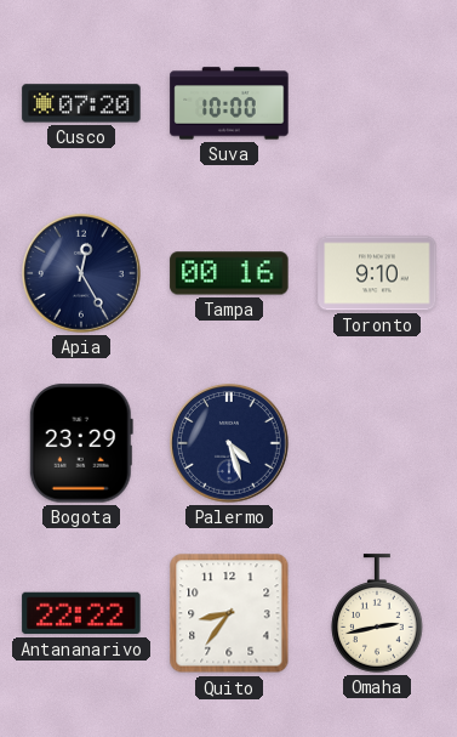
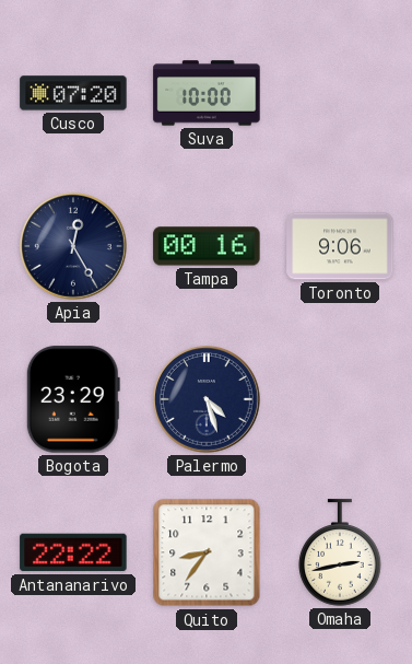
Toronto: 9:10 -> 9:06
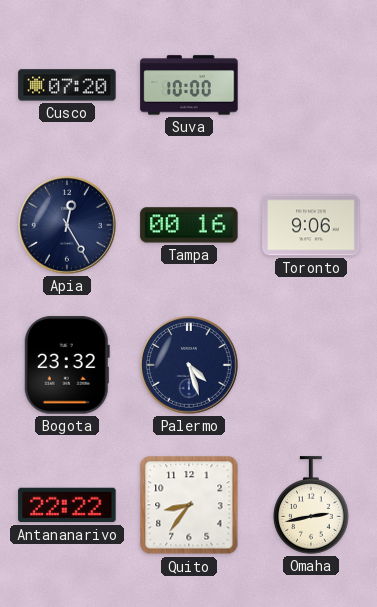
Bogota: 23:29 -> 23:32
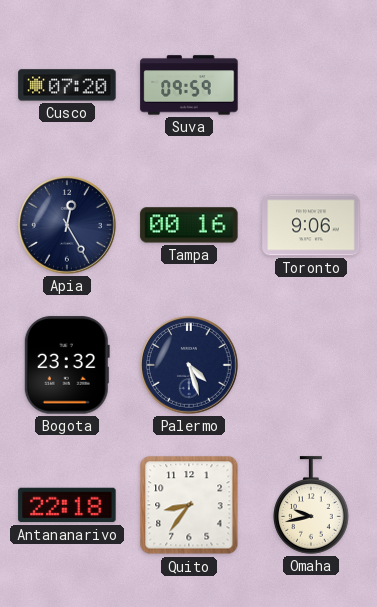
Suva: 10:00 -> 09:59
Antananarivo: 22:22 -> 22:18
Omaha: 2:43 -> 9:43
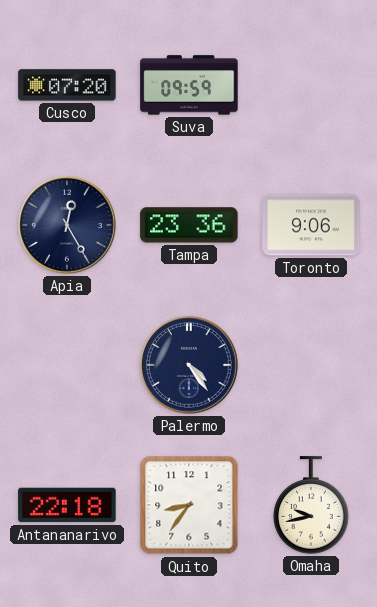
Tampa: 00:16 -> 23:36
Bogota: 23:32 -> none
Palermo: 4:27 -> 4:24
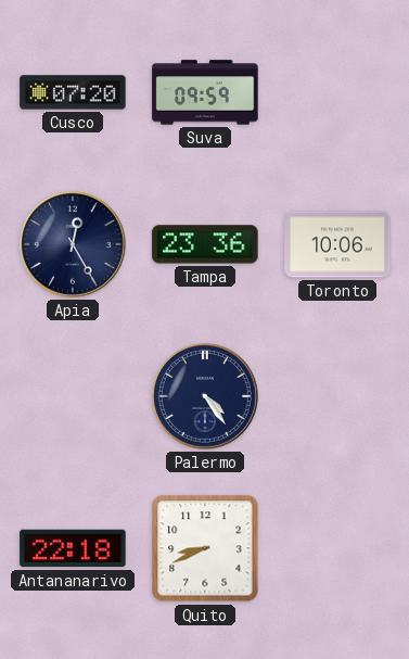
Toronto: 9:06 -> 10:06
Quito: 8:36 -> 8:41
Omaha: 9:43 -> none
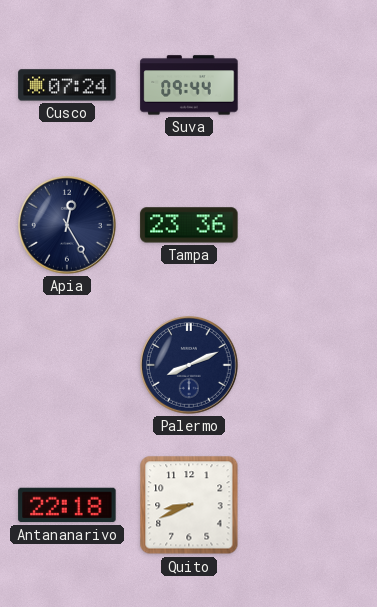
Cusco: 07:20 -> 07:24
Suva: 09:59 -> 09:44
Toronto: 10:06 -> none
Palermo: 4:24 -> 8:11
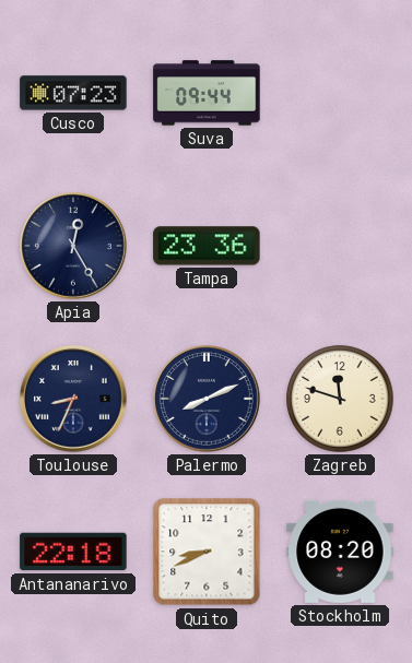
Cusco: 07:24 -> 07:23
Toulouse: none -> 8:34
Zagreb: none -> 11:48
Stockholm: none -> 08:20
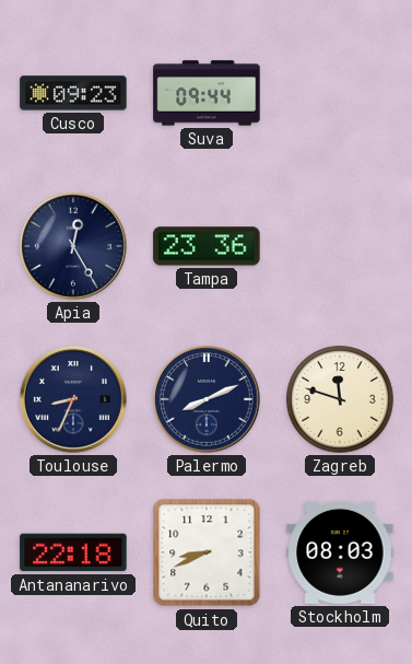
Cusco: 07:23 -> 09:23
Stockholm: 08:20 -> 08:03
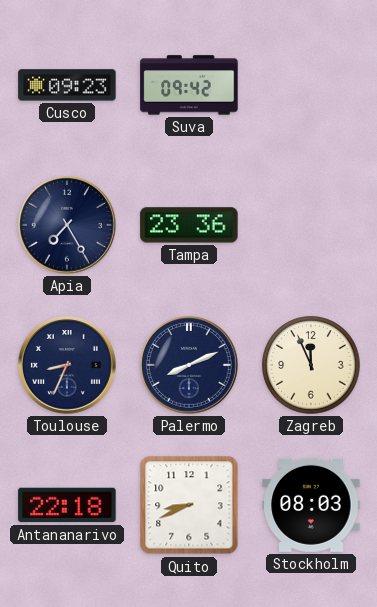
Suva: 09:44 -> 09:42
Apia: 12:25 -> 7:25
Zagreb: 11:48 -> 11:56
